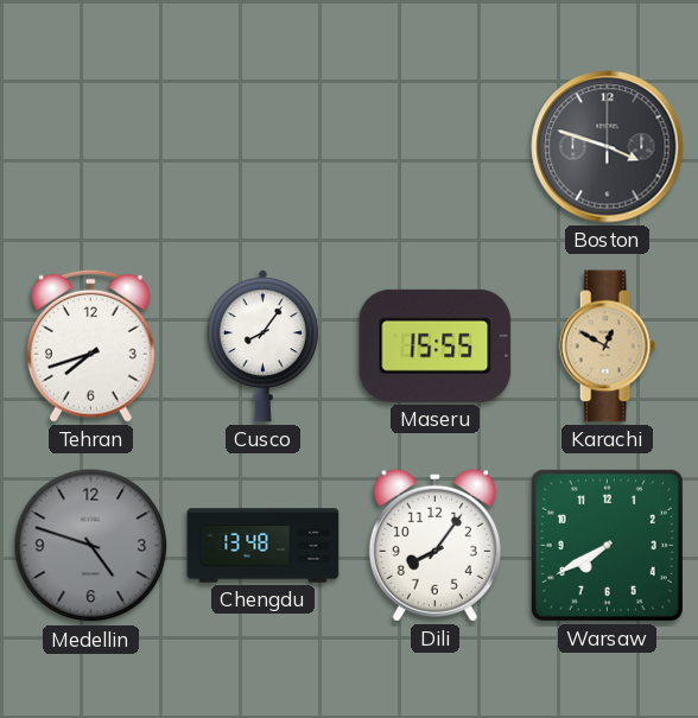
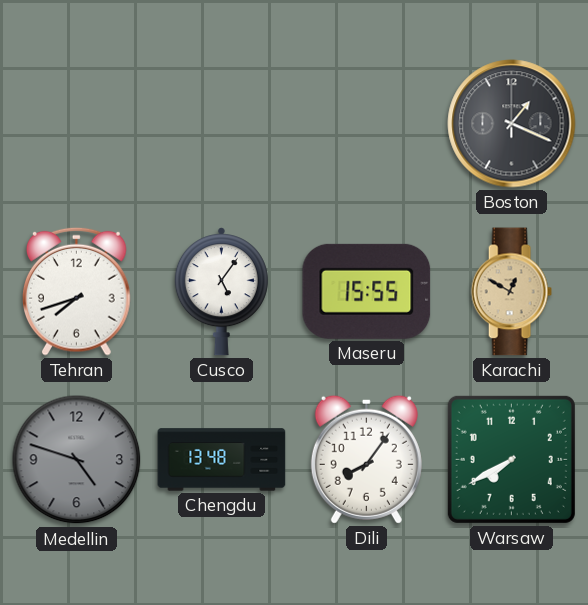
Boston: 3:48 -> 1:19
Cusco: 8:06 -> 5:06
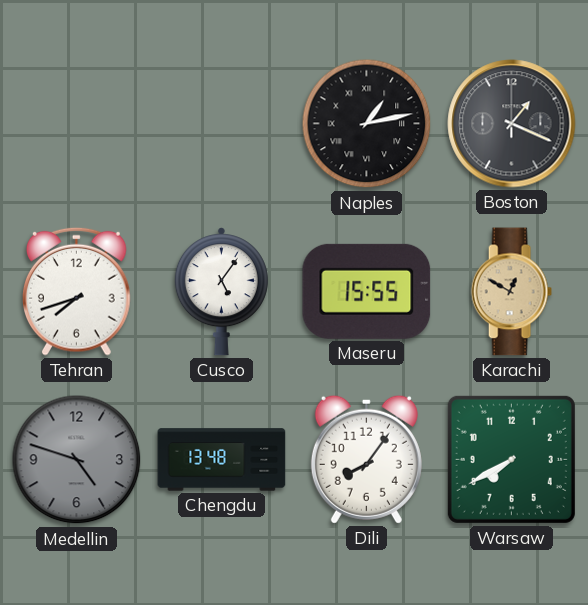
Naples: none -> 1:13
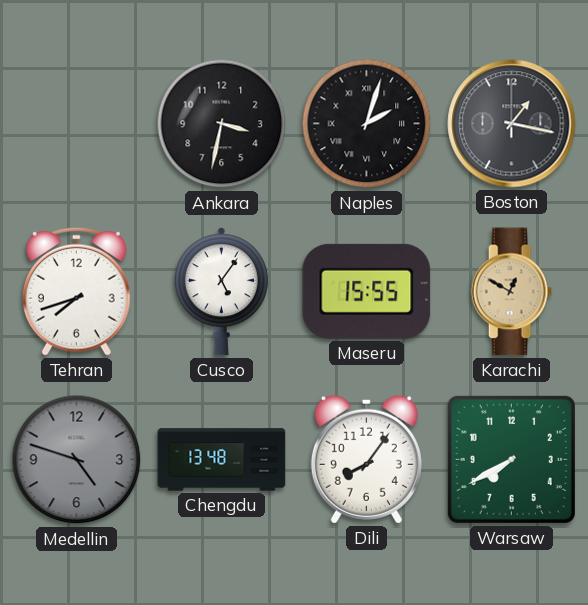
Ankara: none -> 3:32
Naples: 1:13 -> 2:03
Boston: 1:19 -> 1:17
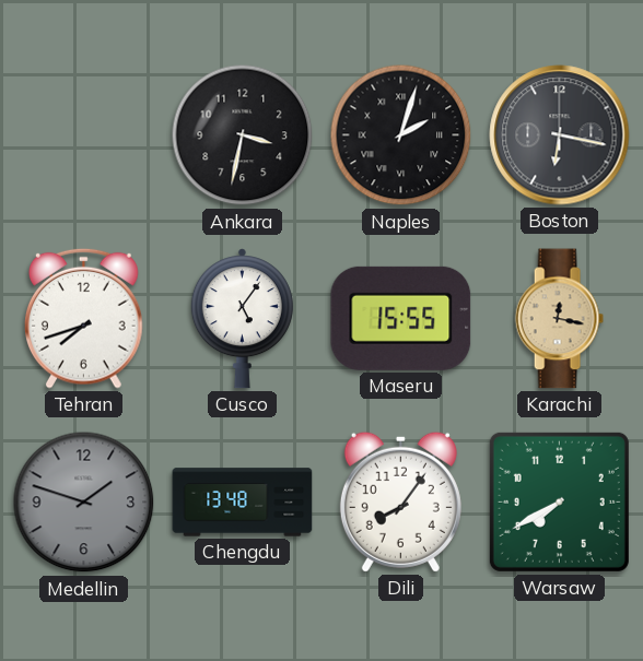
Boston: 1:17 -> 6:17
Karachi: 12:50 -> 12:17
Medellin: 4:48 -> 1:48
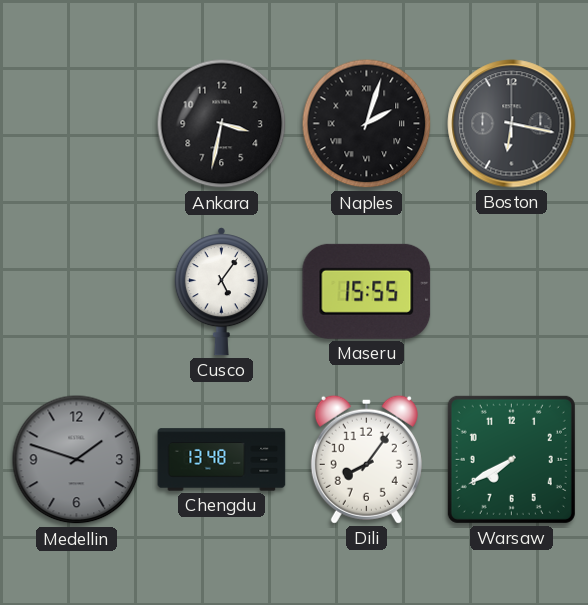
Tehran: 7:42 -> none
Karachi: 12:17 -> none
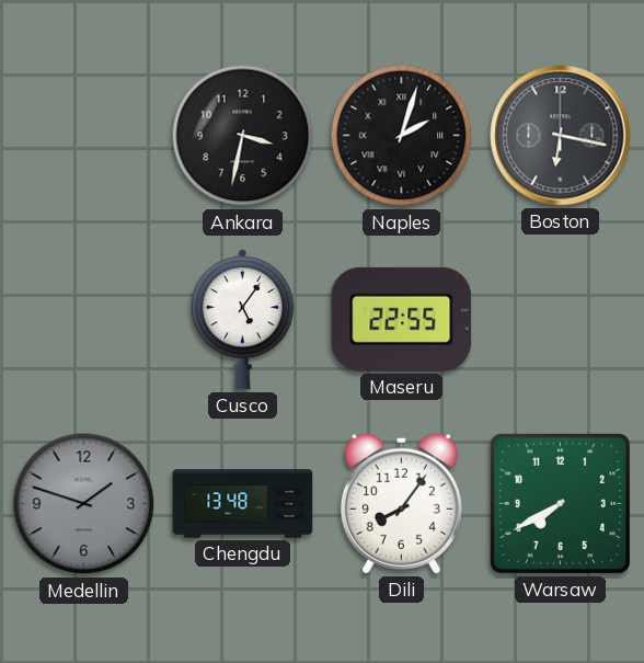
Maseru: 15:55 -> 22:55
